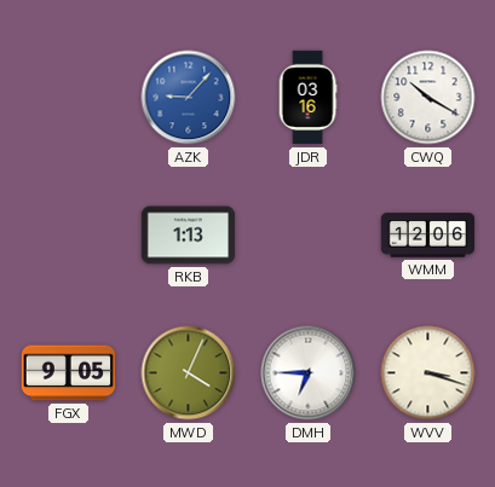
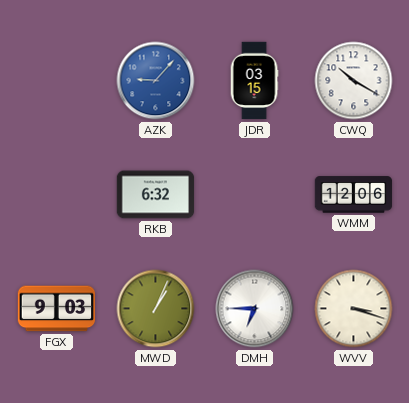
JDR: 03:16 -> 03:15
RKB: 1:13 -> 6:32
FGX: 9:05 -> 9:03
MWD: 4:04 -> 1:04
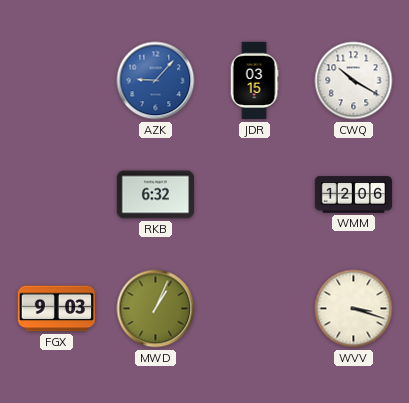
DMH: 6:45 -> none
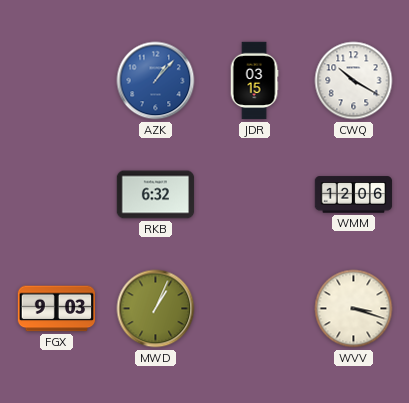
AZK: 9:07 -> 1:07
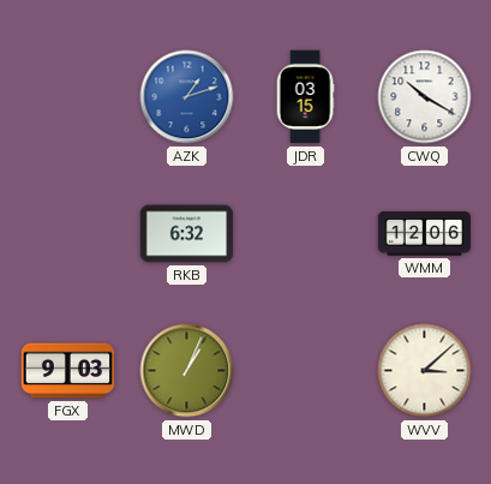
AZK: 1:07 -> 1:12
WVV: 3:18 -> 3:08
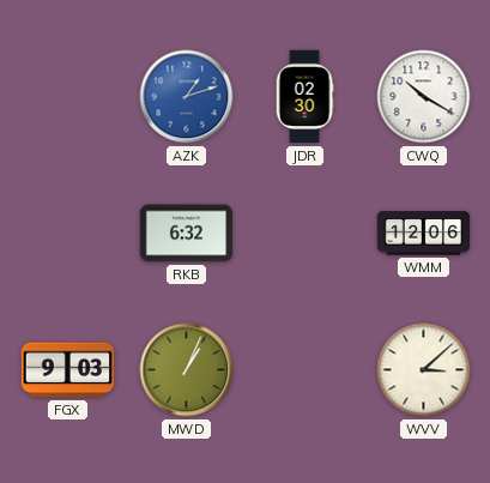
JDR: 03:15 -> 02:30
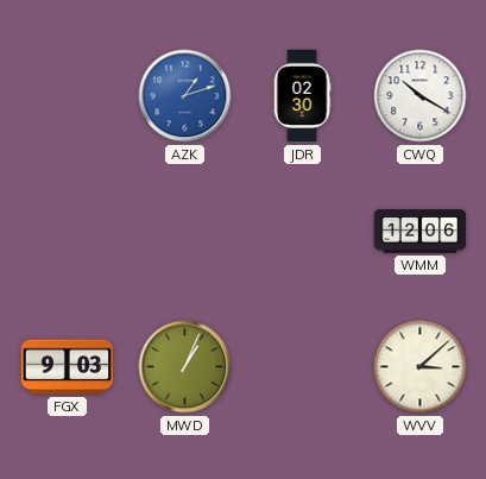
RKB: 6:32 -> none
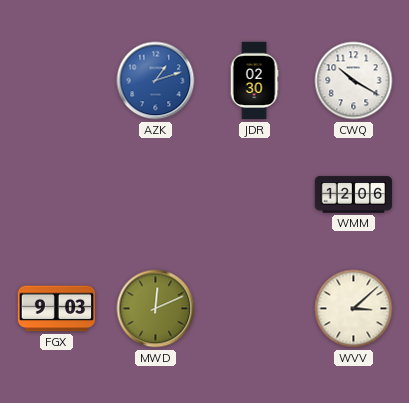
MWD: 1:04 -> 12:11
